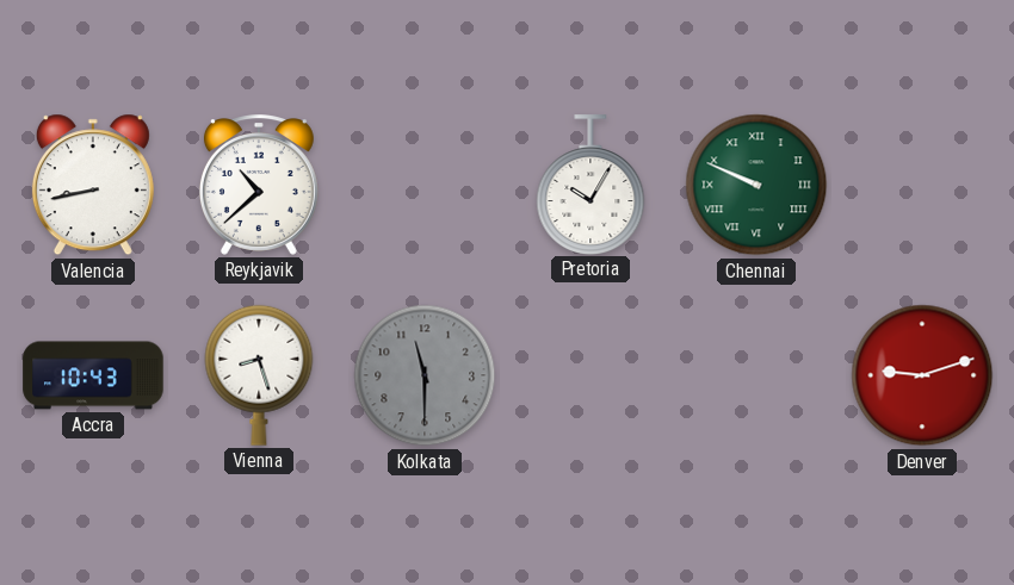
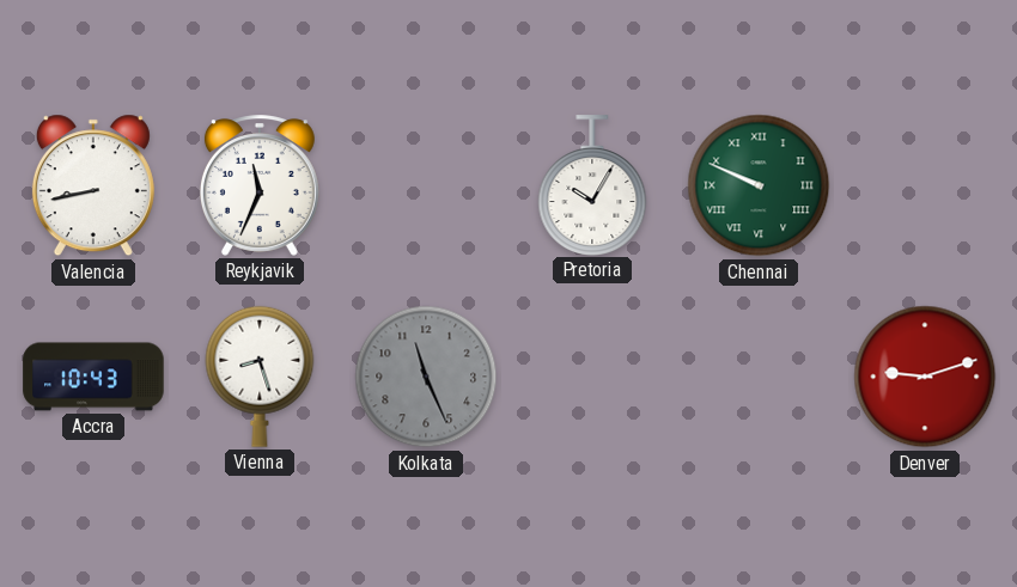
Reykjavik: 10:38 -> 11:34
Kolkata: 11:30 -> 11:26
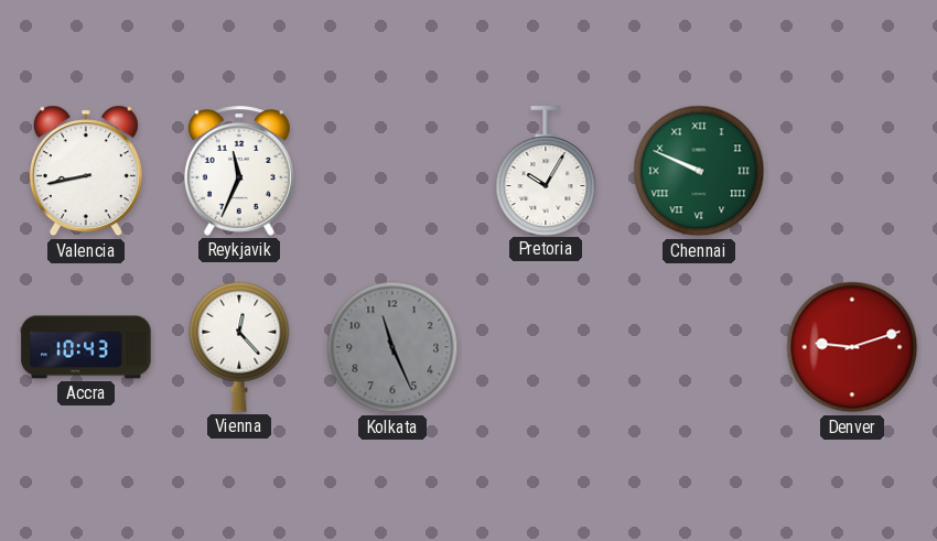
Vienna: 8:27 -> 12:23
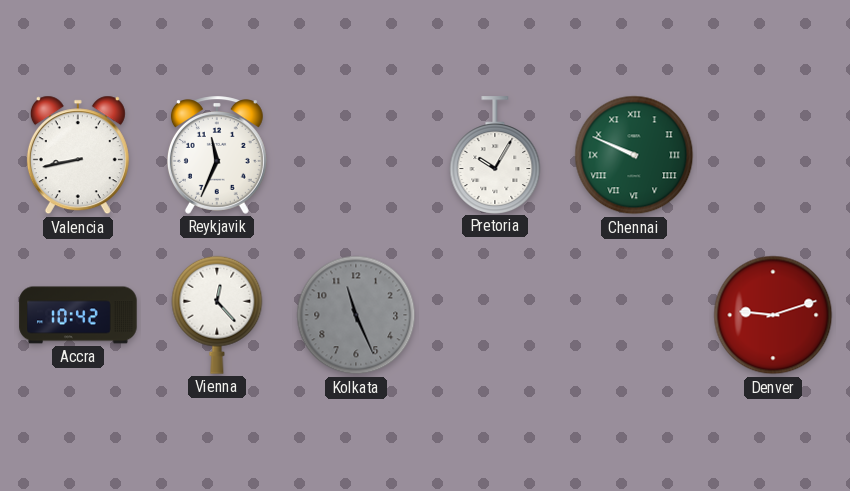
Accra: 10:43 -> 10:42
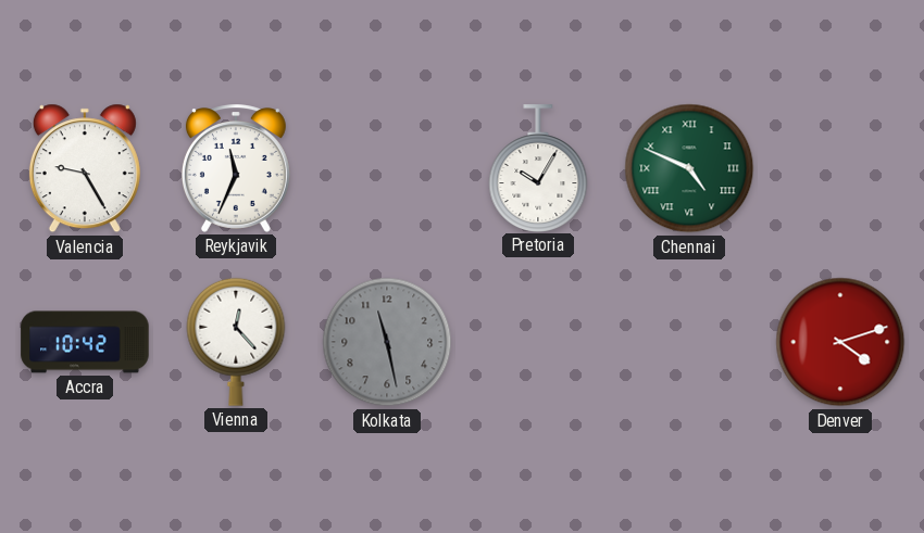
Valencia: 8:43 -> 9:25
Chennai: 9:49 -> 4:49
Kolkata: 11:26 -> 11:28
Denver: 9:12 -> 4:12
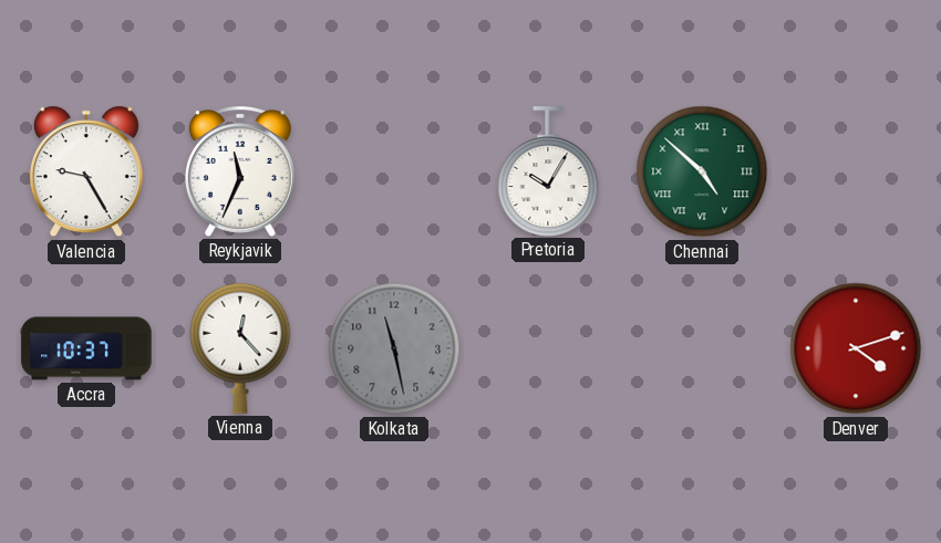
Chennai: 4:49 -> 4:52
Accra: 10:42 -> 10:37
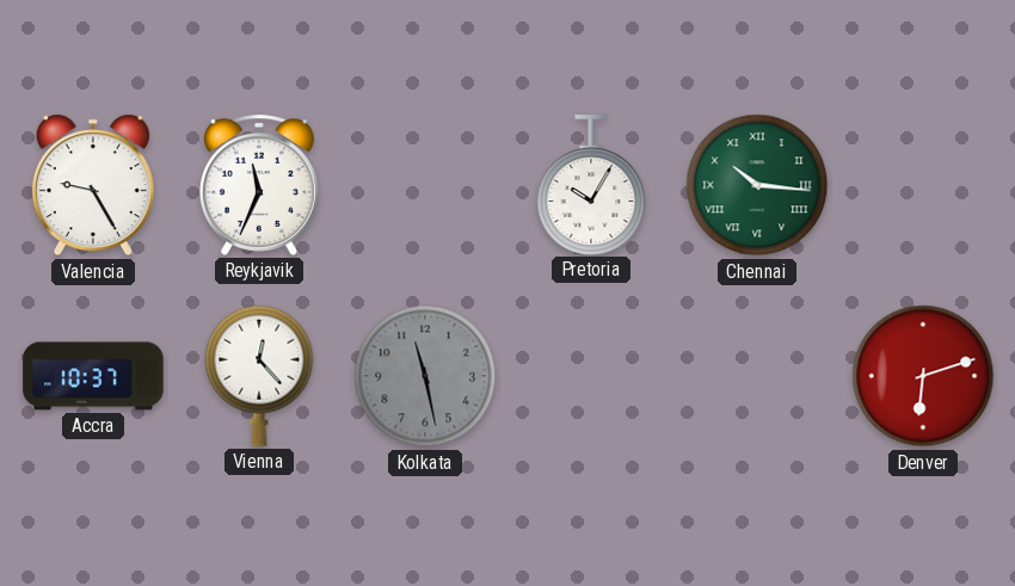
Chennai: 4:52 -> 10:16
Denver: 4:12 -> 6:12
